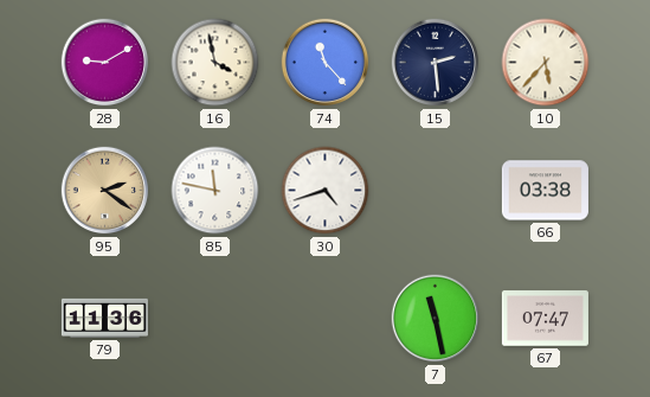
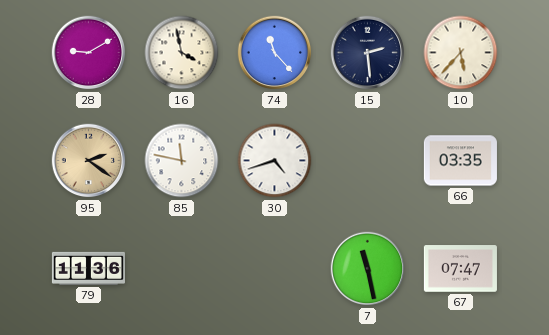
66: 03:38 -> 03:35
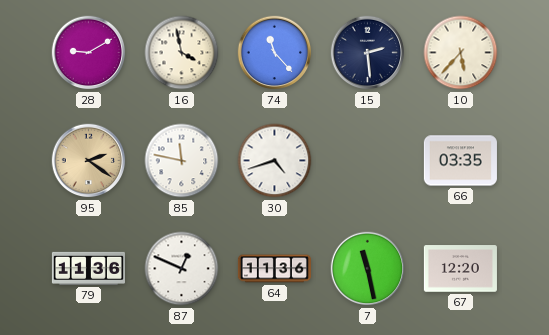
87: none -> 12:49
64: none -> 11:36
67: 07:47 -> 12:20
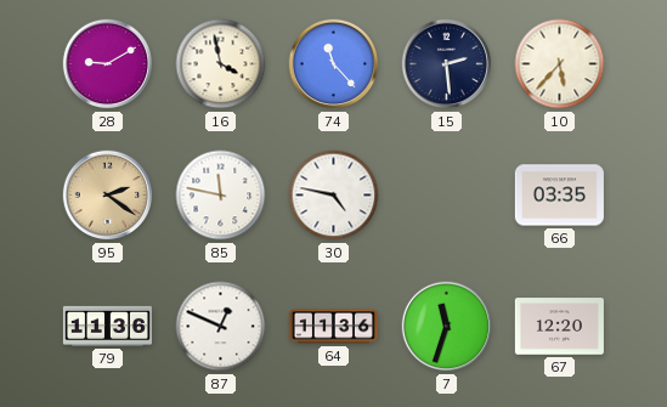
30: 4:42 -> 4:47
7: 11:28 -> 11:33
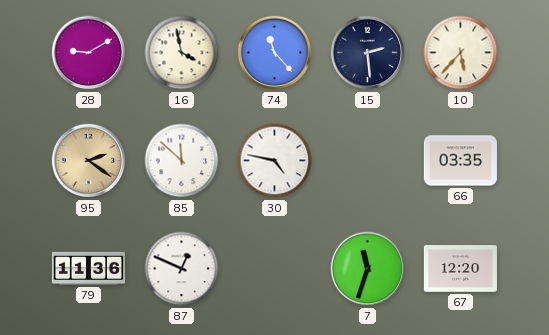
85: 11:47 -> 11:52
64: 11:36 -> none
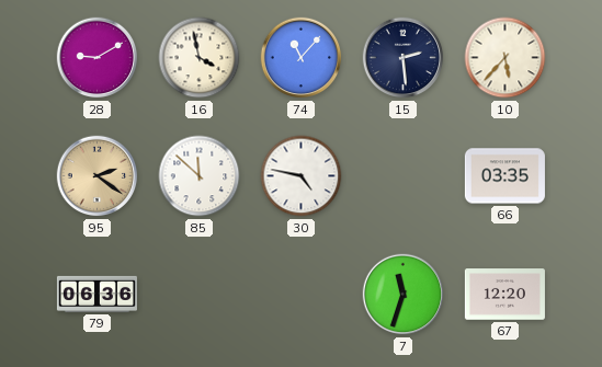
74: 11:23 -> 11:07
79: 11:36 -> 06:36
87: 12:49 -> none
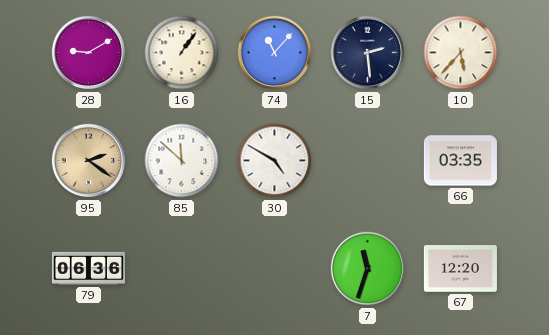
16: 3:58 -> 1:06
30: 4:47 -> 4:50
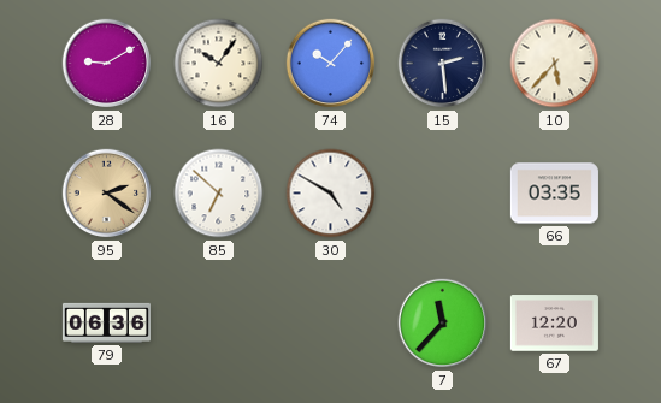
16: 1:06 -> 10:06
74: 11:07 -> 10:07
85: 11:52 -> 6:52
7: 11:33 -> 11:37
